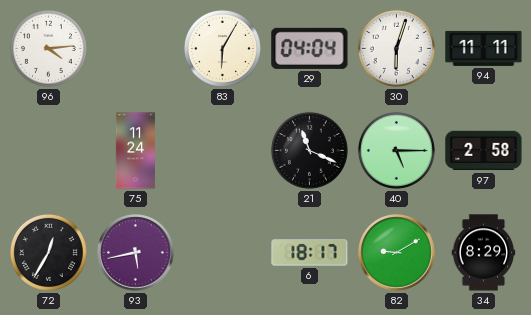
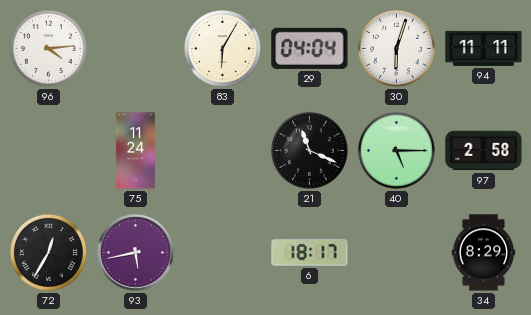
82: 9:10 -> none
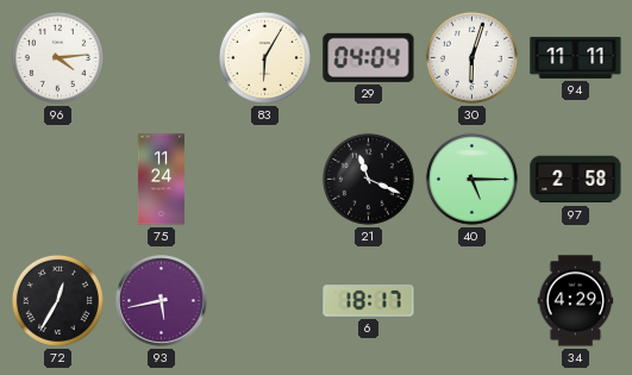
34: 8:29 -> 4:29
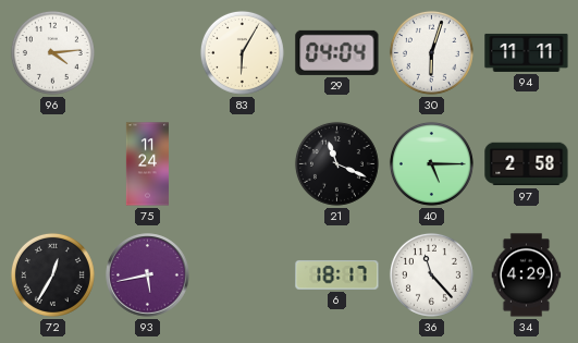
36: none -> 11:23
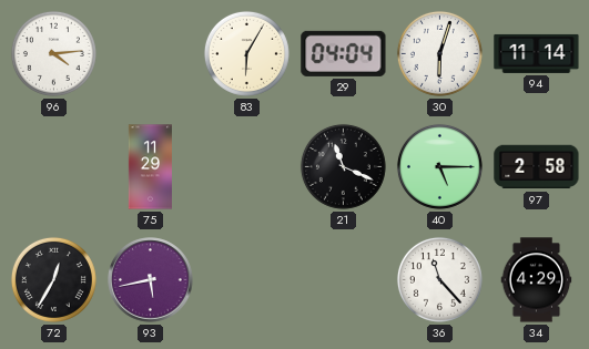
94: 11:11 -> 11:14
75: 11:24 -> 11:29
6: 18:17 -> none
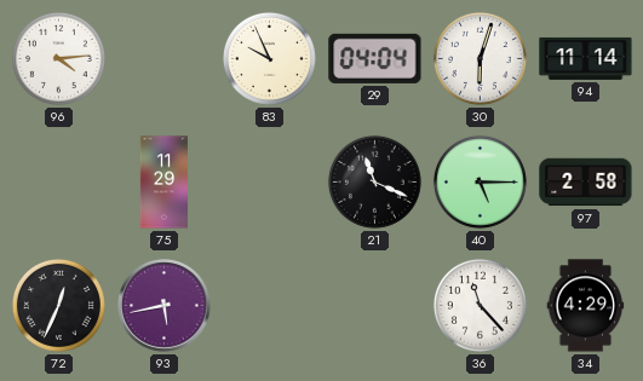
83: 6:05 -> 9:56
72: 12:35 -> 12:34
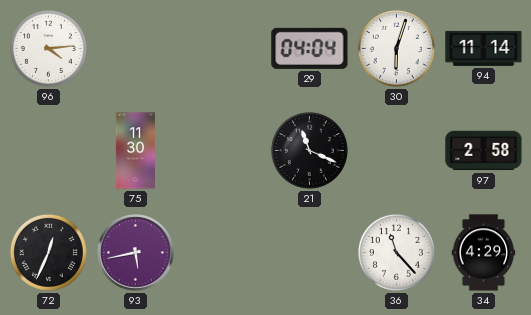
83: 9:56 -> none
75: 11:29 -> 11:30
40: 5:15 -> none
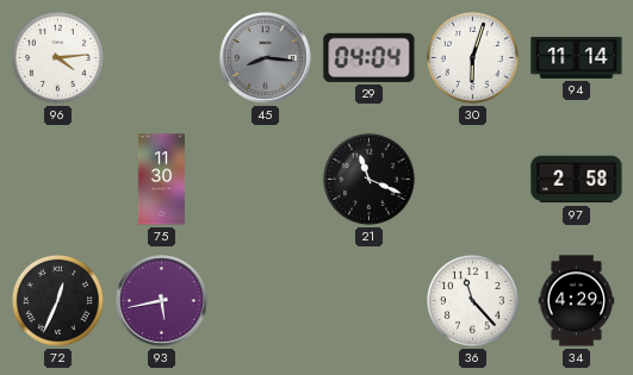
45: none -> 8:16
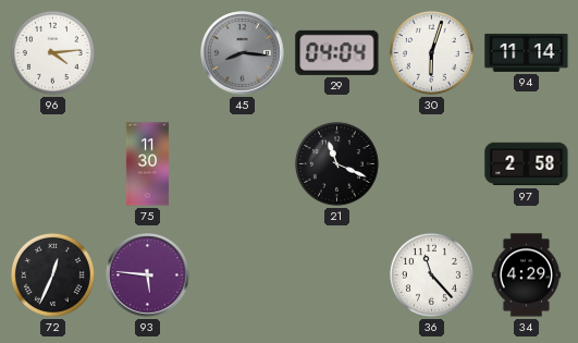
93: 5:43 -> 5:46
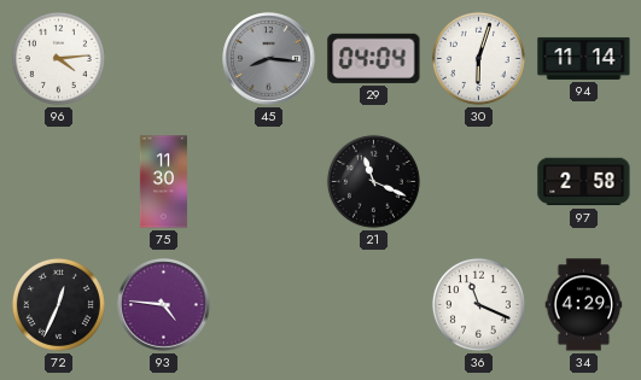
93: 5:46 -> 4:46
36: 11:23 -> 11:19
